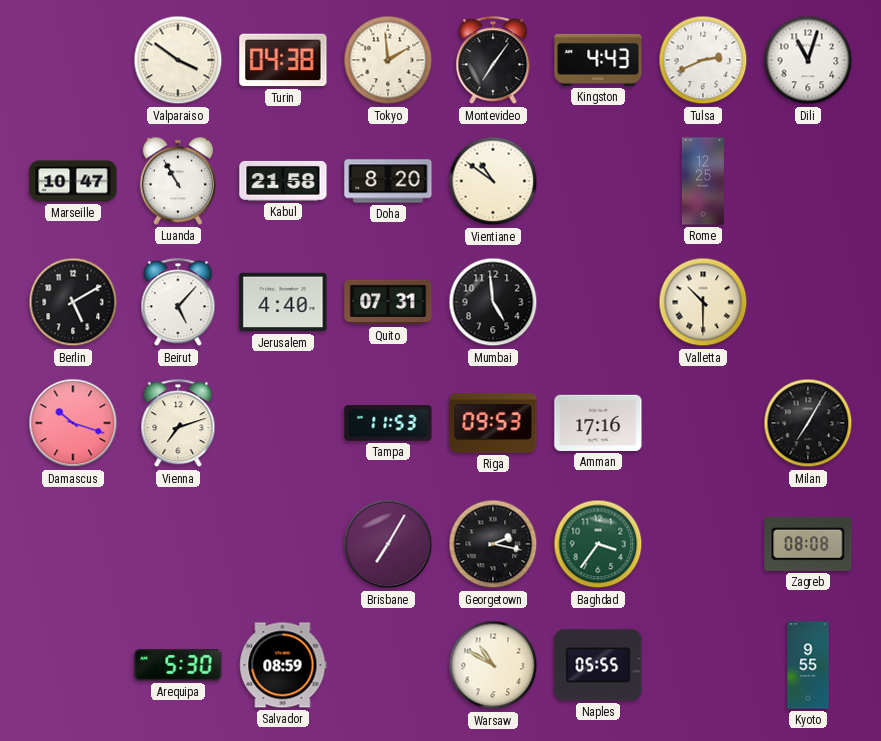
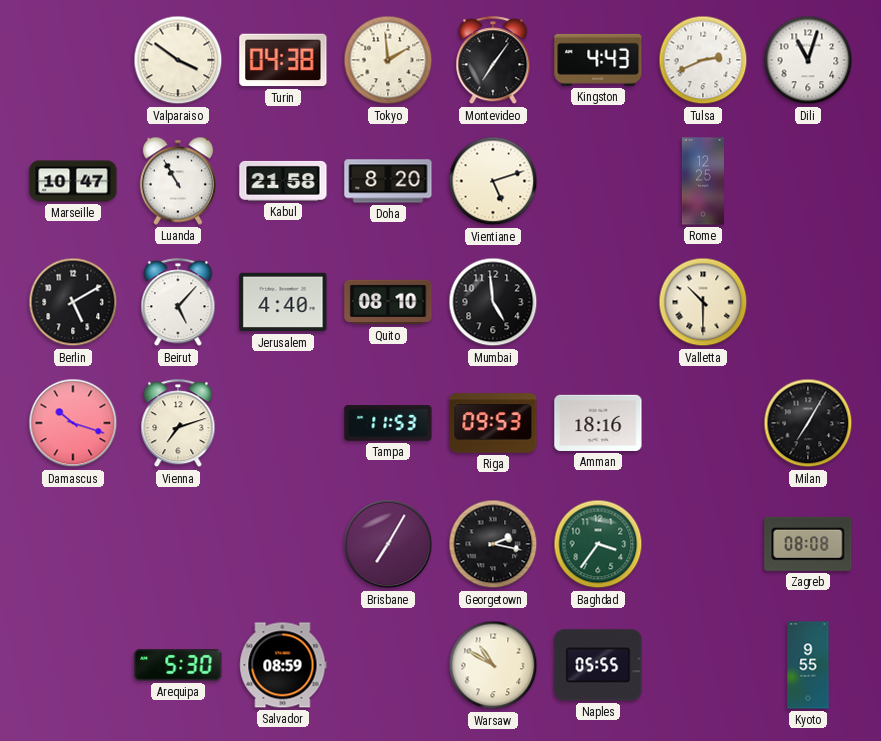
Vientiane: 10:51 -> 5:12
Quito: 07:31 -> 08:10
Amman: 17:16 -> 18:16
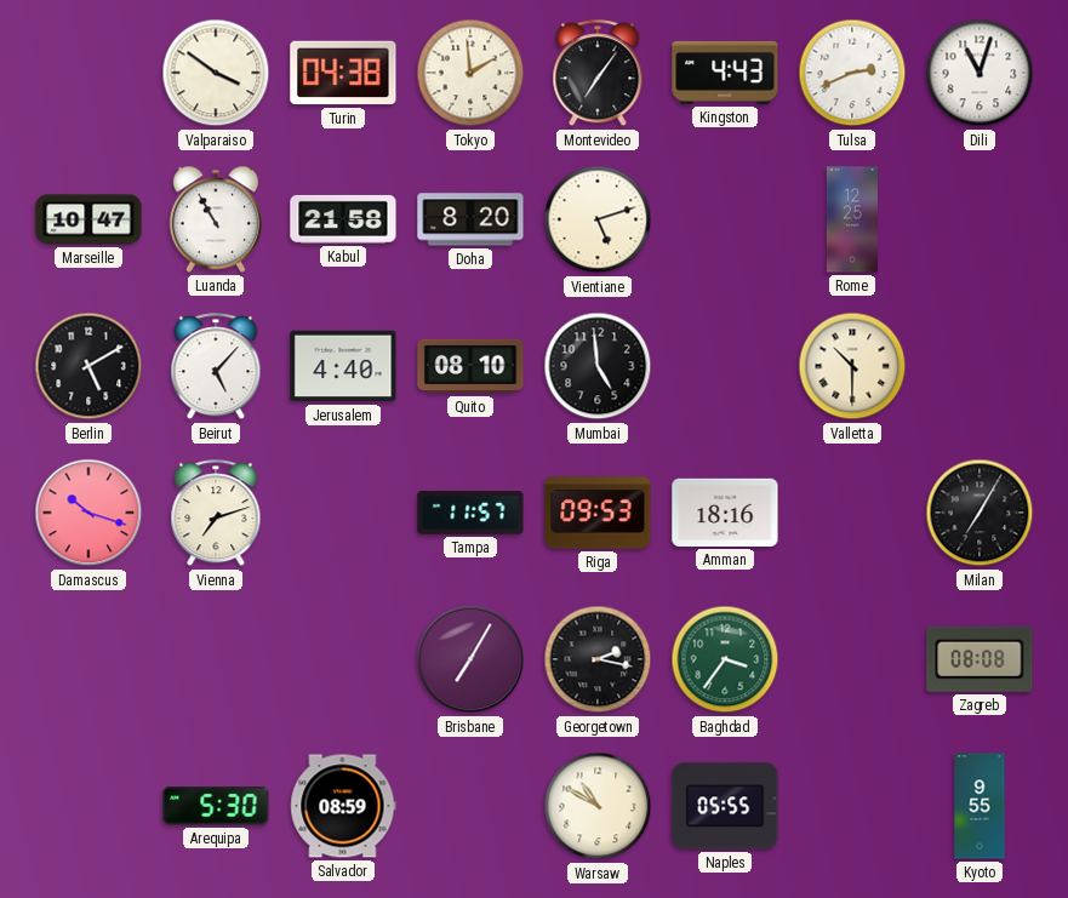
Tampa: 11:53 -> 11:57
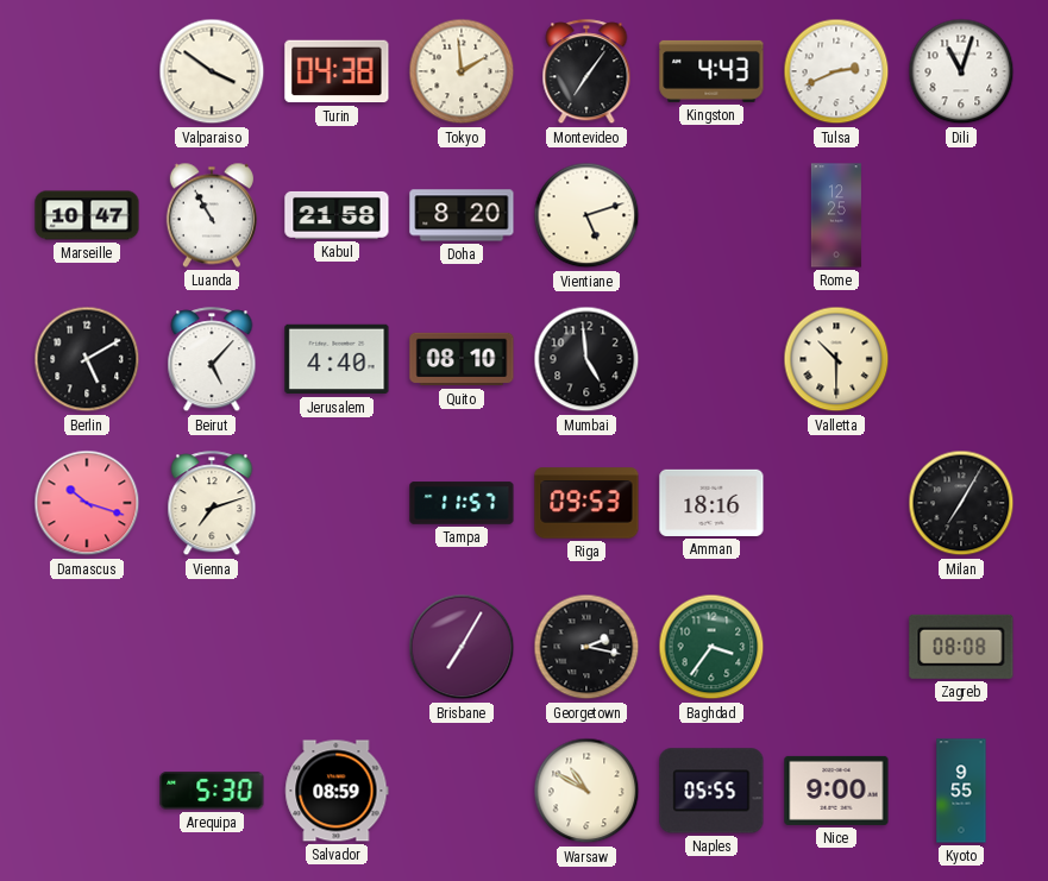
Nice: none -> 9:00
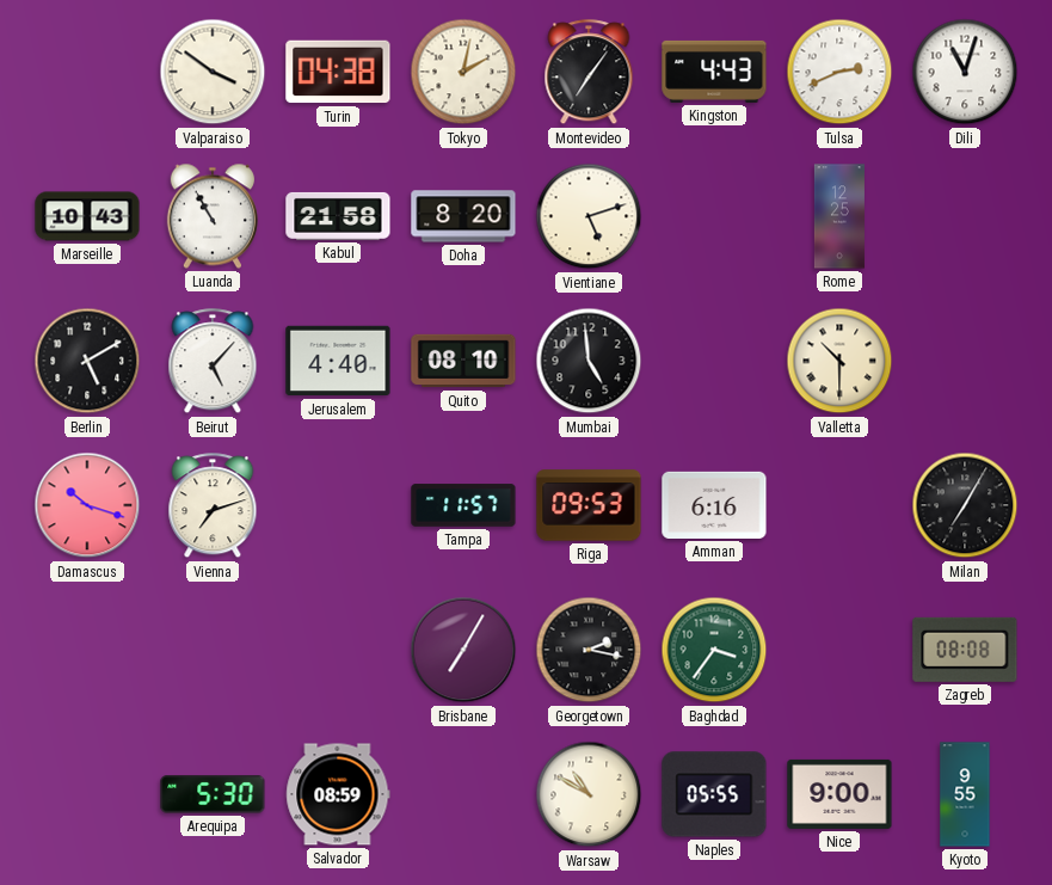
Tokyo: 1:59 -> 2:02
Marseille: 10:47 -> 10:43
Amman: 18:16 -> 6:16
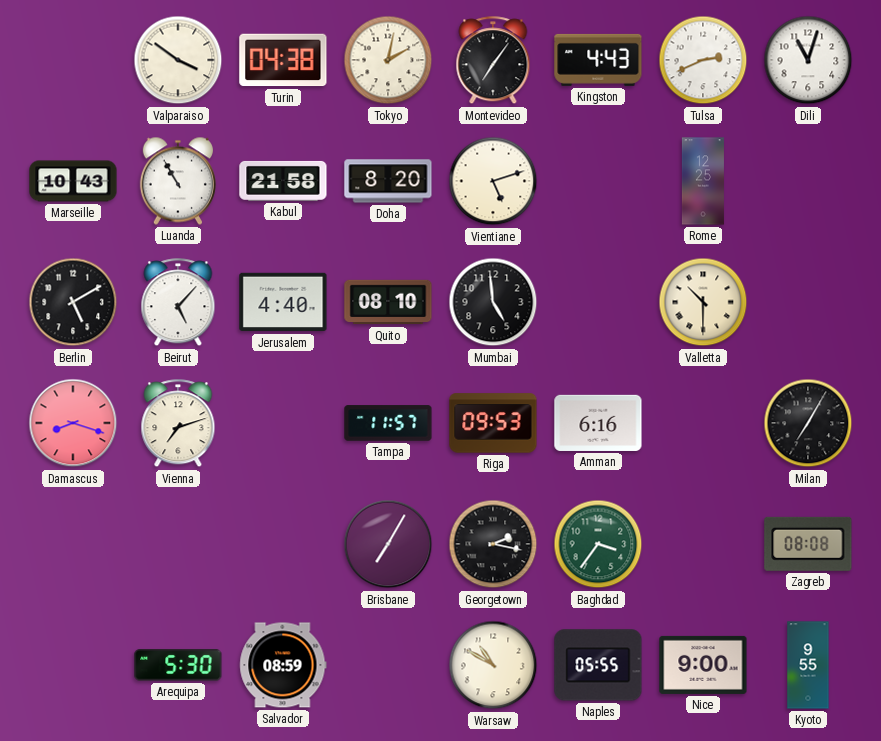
Damascus: 10:18 -> 8:18
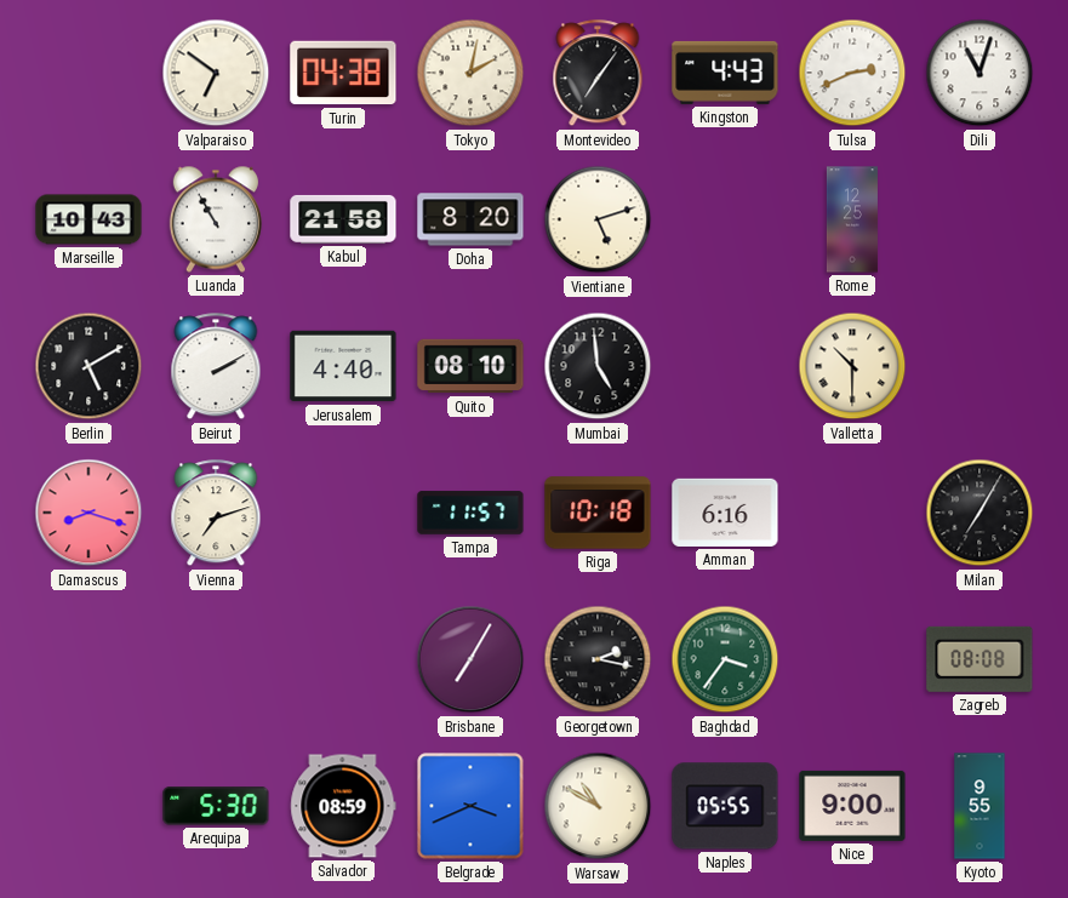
Valparaiso: 3:51 -> 6:51
Beirut: 5:07 -> 2:10
Riga: 09:53 -> 10:18
Belgrade: none -> 3:41
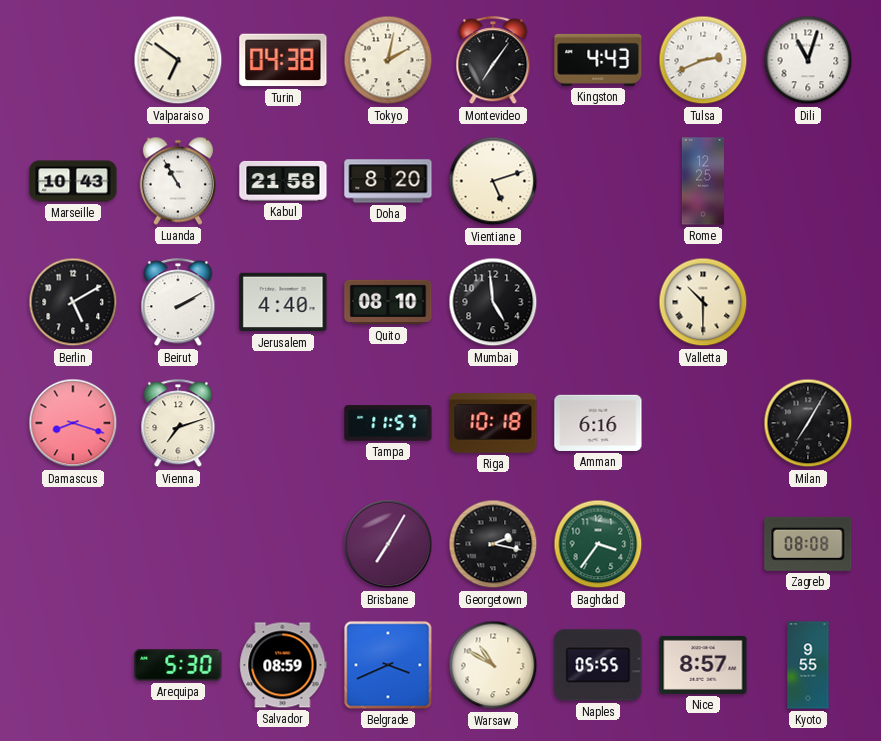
Nice: 9:00 -> 8:57
